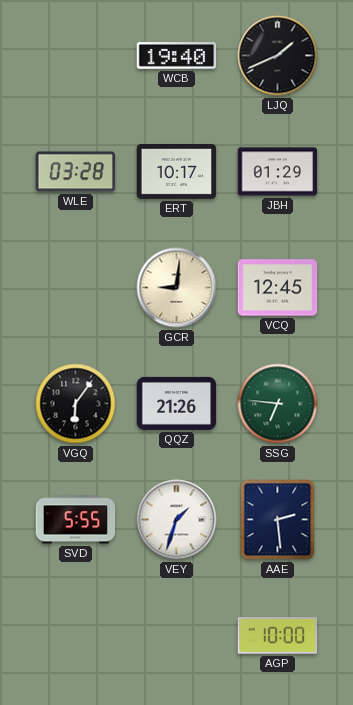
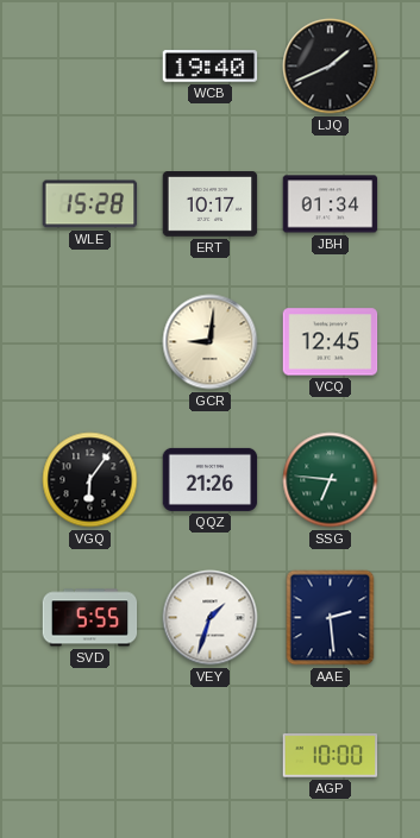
WLE: 03:28 -> 15:28
JBH: 01:29 -> 01:34
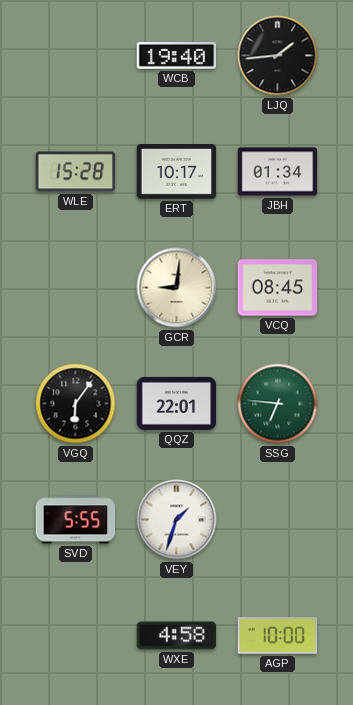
LJQ: 1:41 -> 1:44
VCQ: 12:45 -> 08:45
QQZ: 21:26 -> 22:01
AAE: 2:29 -> none
WXE: none -> 4:58
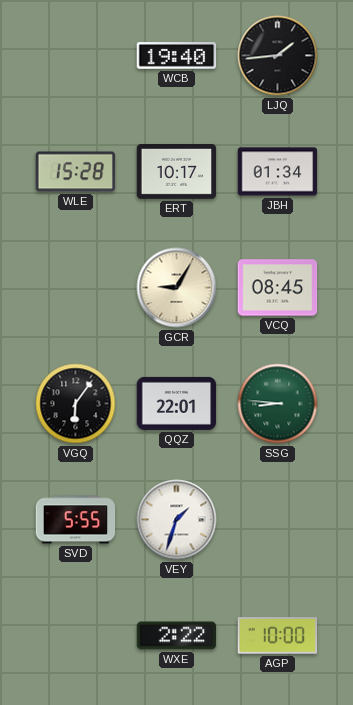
GCR: 9:01 -> 9:05
SSG: 6:46 -> 8:46
WXE: 4:58 -> 2:22
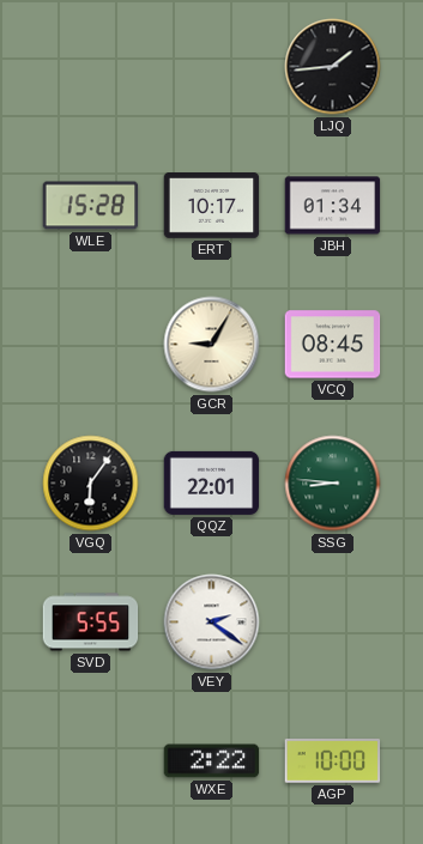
WCB: 19:40 -> none
VEY: 1:33 -> 2:21
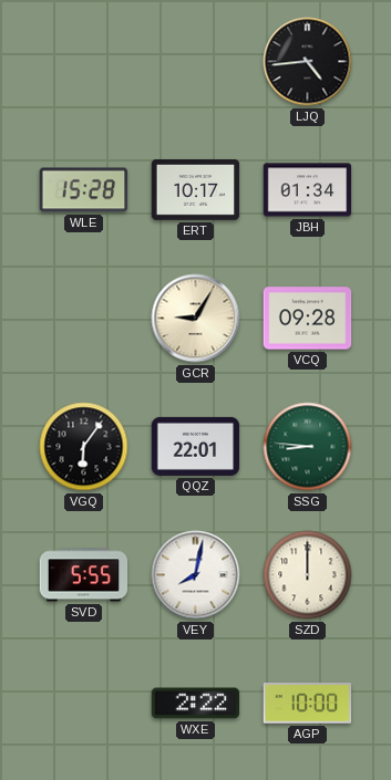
LJQ: 1:44 -> 4:44
VCQ: 08:45 -> 09:28
VEY: 2:21 -> 8:02
SZD: none -> 12:00
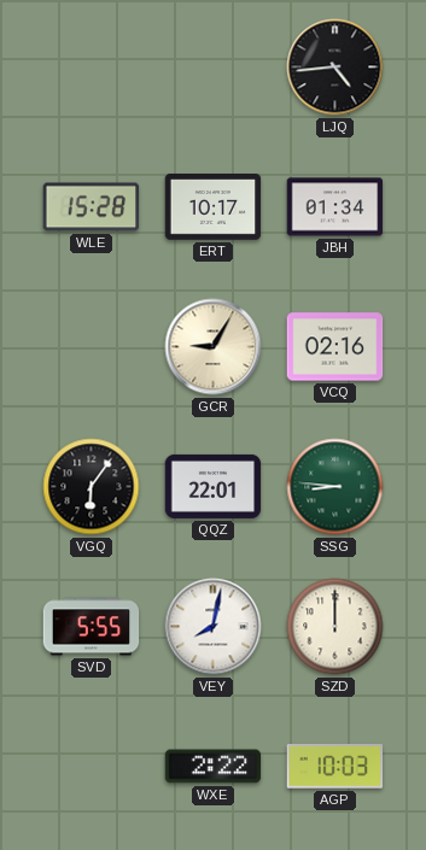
VCQ: 09:28 -> 02:16
AGP: 10:00 -> 10:03
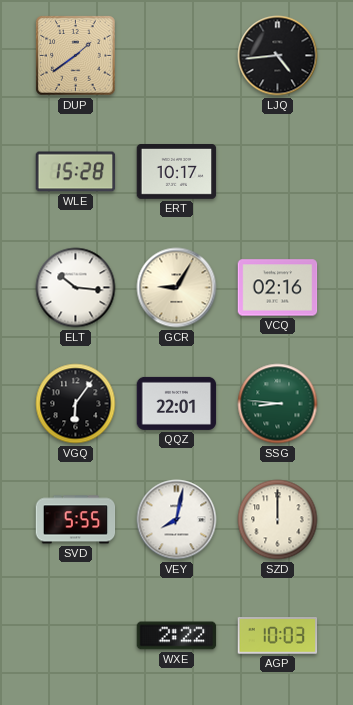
DUP: none -> 1:39
JBH: 01:34 -> none
ELT: none -> 10:16
